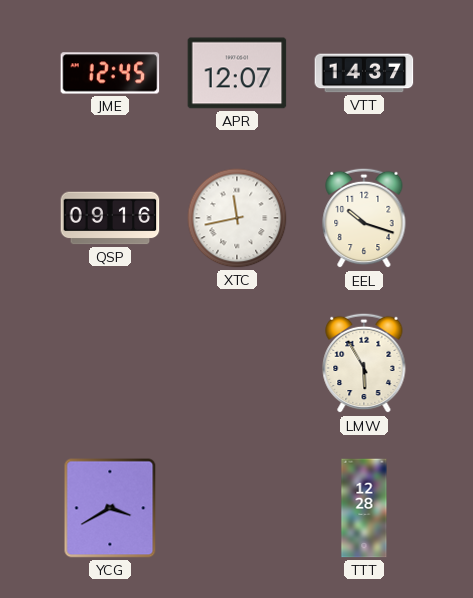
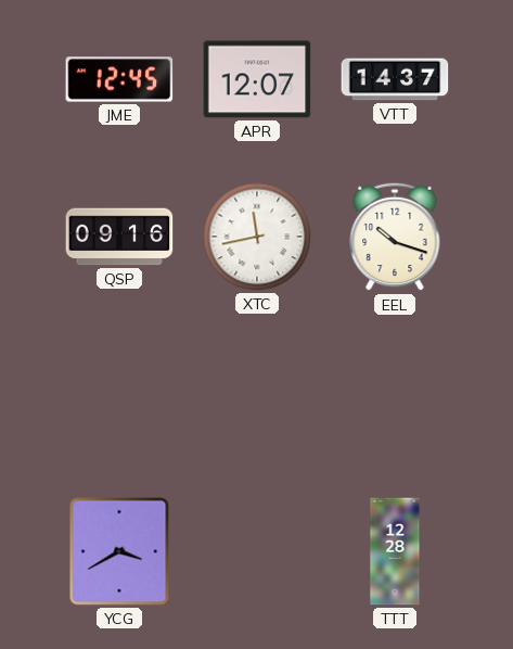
LMW: 5:55 -> none
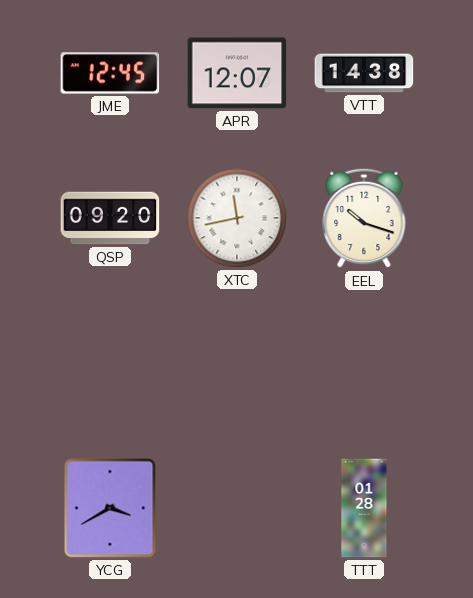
VTT: 14:37 -> 14:38
QSP: 09:16 -> 09:20
TTT: 12:28 -> 01:28
